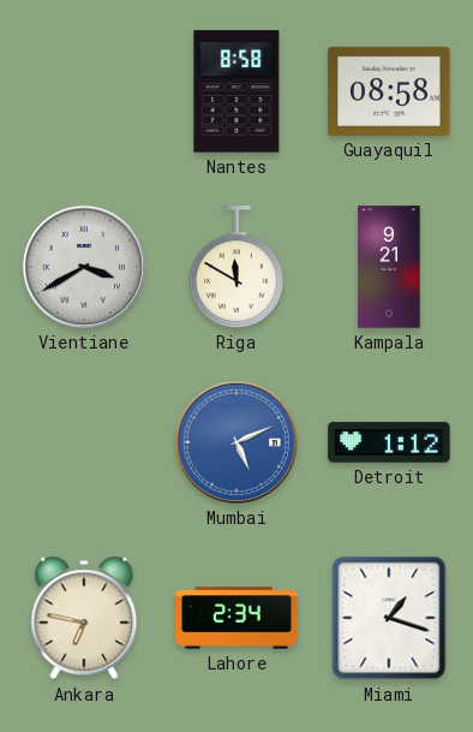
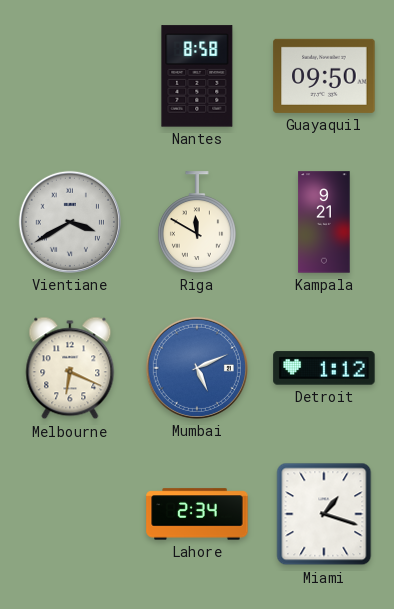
Guayaquil: 08:58 -> 09:50
Melbourne: none -> 6:19
Ankara: 6:47 -> none
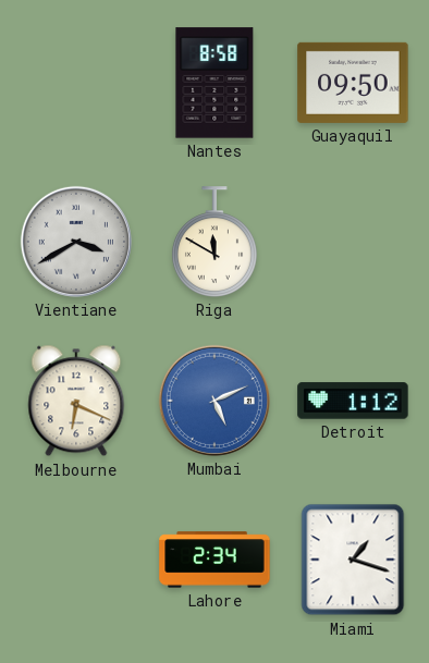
Kampala: 9:21 -> none
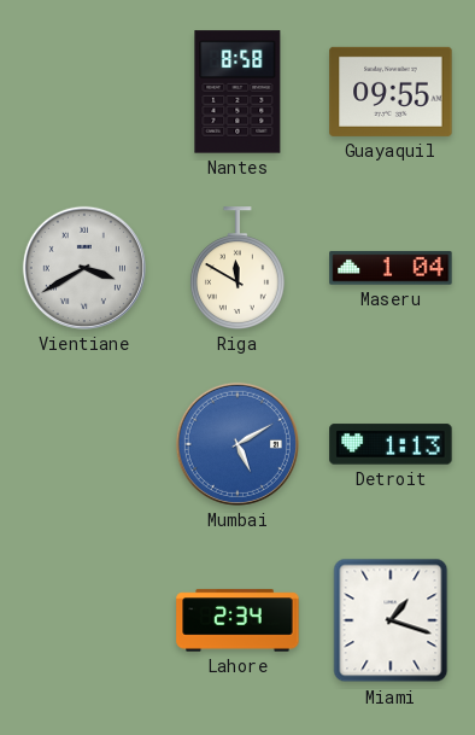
Guayaquil: 09:50 -> 09:55
Maseru: none -> 1:04
Melbourne: 6:19 -> none
Mumbai: 5:11 -> 5:10
Detroit: 1:12 -> 1:13
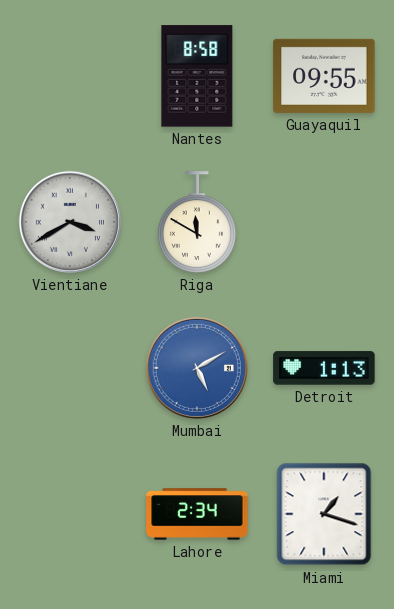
Maseru: 1:04 -> none
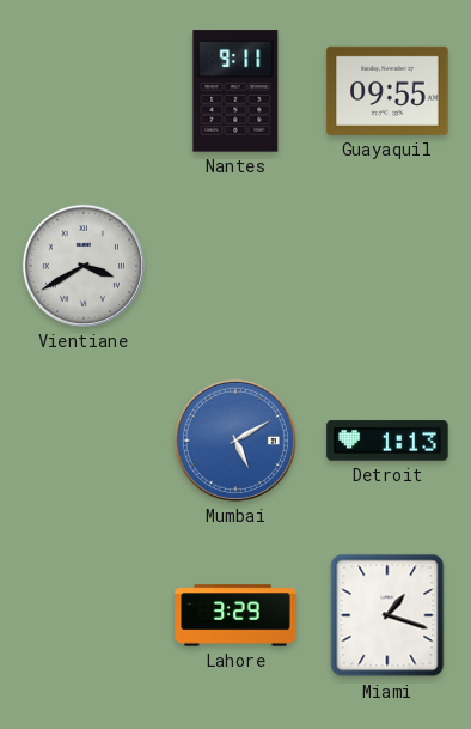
Nantes: 8:58 -> 9:11
Riga: 11:50 -> none
Lahore: 2:34 -> 3:29
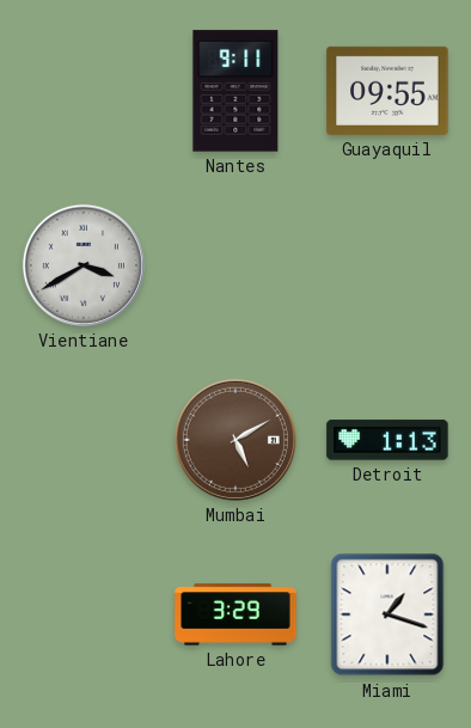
Mumbai dial: blue -> brown
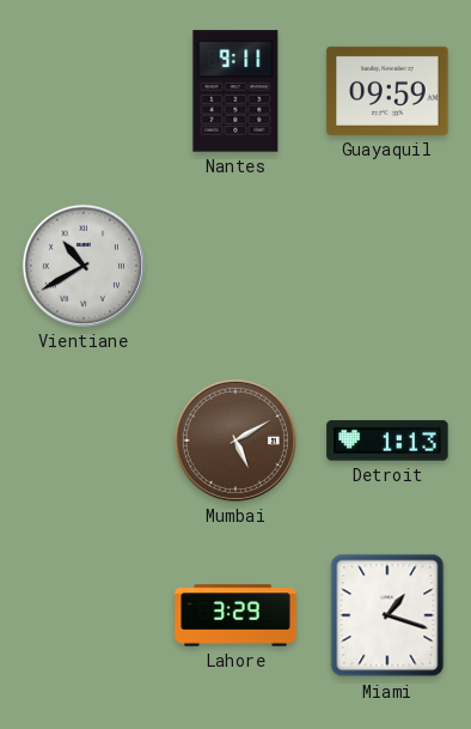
Guayaquil: 09:55 -> 09:59
Vientiane: 3:40 -> 10:40
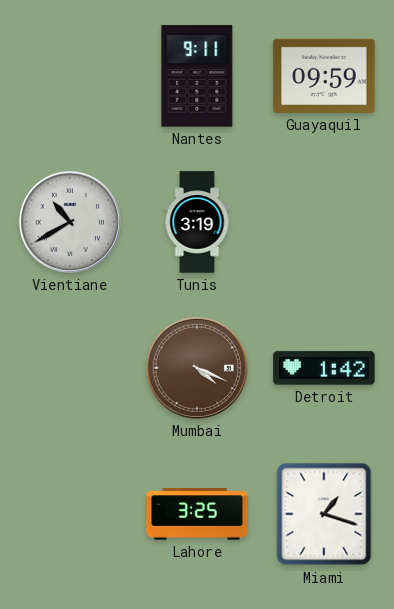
Tunis: none -> 3:19
Mumbai: 5:10 -> 4:19
Detroit: 1:13 -> 1:42
Lahore: 3:29 -> 3:25
